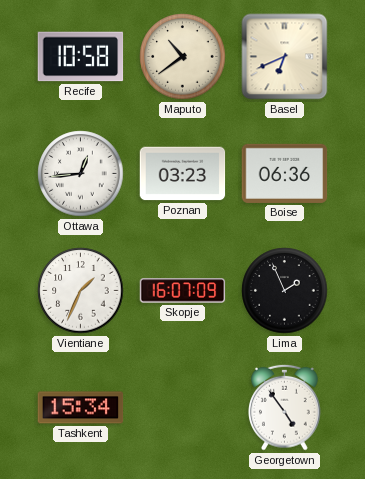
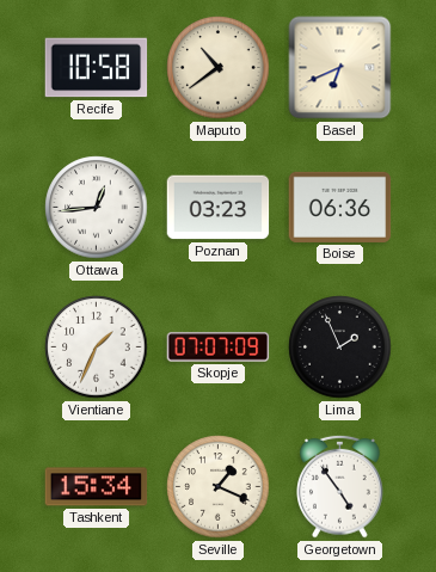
Skopje: 16:07 -> 07:07
Seville: none -> 1:19
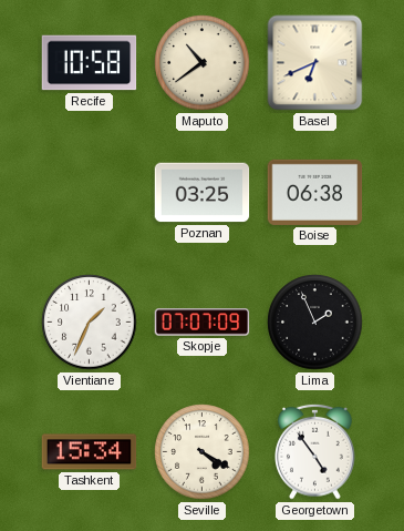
Ottawa: 12:44 -> none
Poznan: 03:23 -> 03:25
Boise: 06:36 -> 06:38
Seville: 1:19 -> 4:20
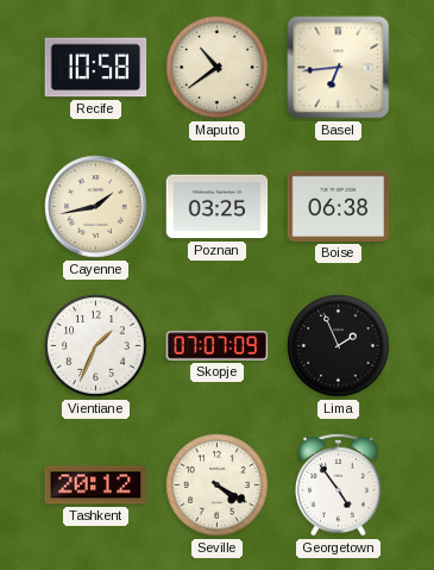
Basel: 6:41 -> 6:44
Cayenne: none -> 1:43
Tashkent: 15:34 -> 20:12
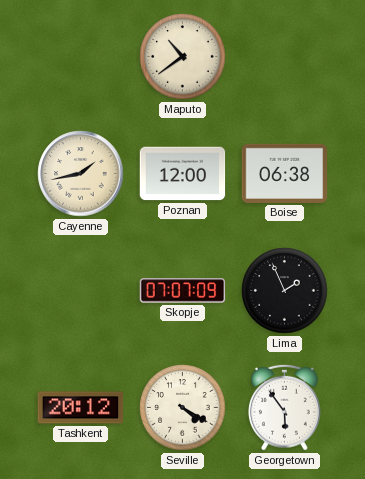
Recife: 10:58 -> none
Basel: 6:44 -> none
Poznan: 03:25 -> 12:00
Vientiane: 1:34 -> none
Georgetown: 4:54 -> 5:54
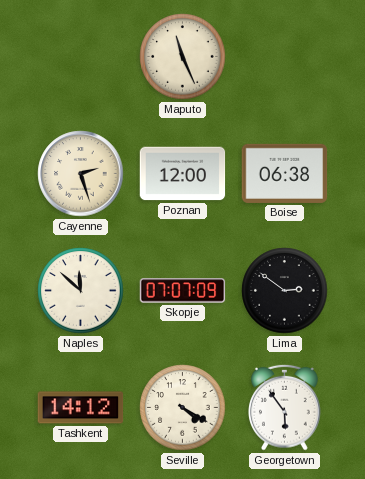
Maputo: 10:39 -> 11:26
Cayenne: 1:43 -> 2:27
Naples: none -> 11:52
Lima: 1:56 -> 2:51
Tashkent: 20:12 -> 14:12
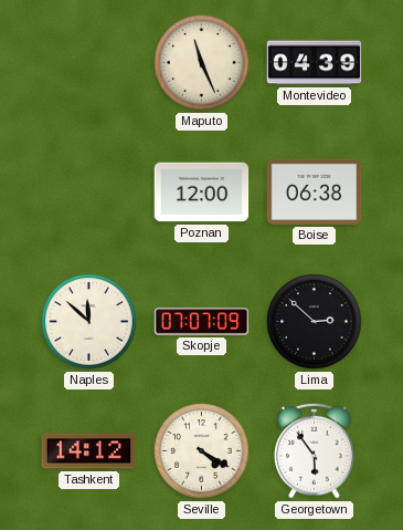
Montevideo: none -> 04:39
Cayenne: 2:27 -> none
Lima: 2:51 -> 2:52
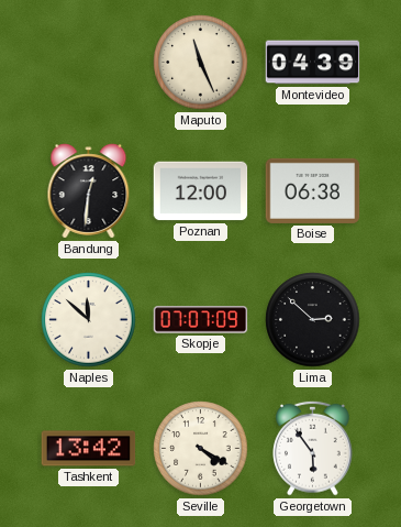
Bandung: none -> 12:31
Tashkent: 14:12 -> 13:42
